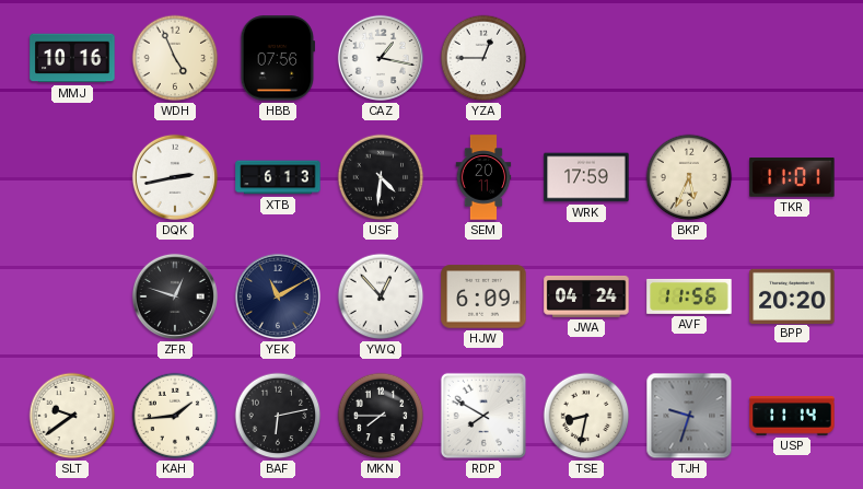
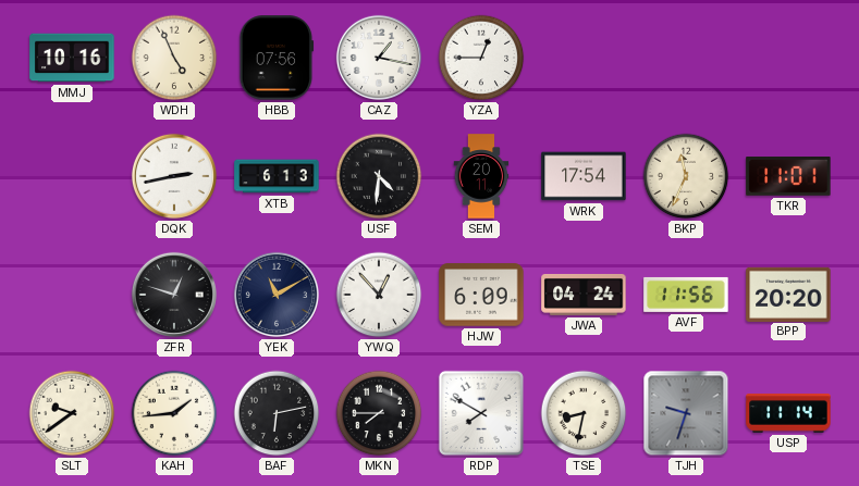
WRK: 17:59 -> 17:54
BKP: 5:34 -> 11:34
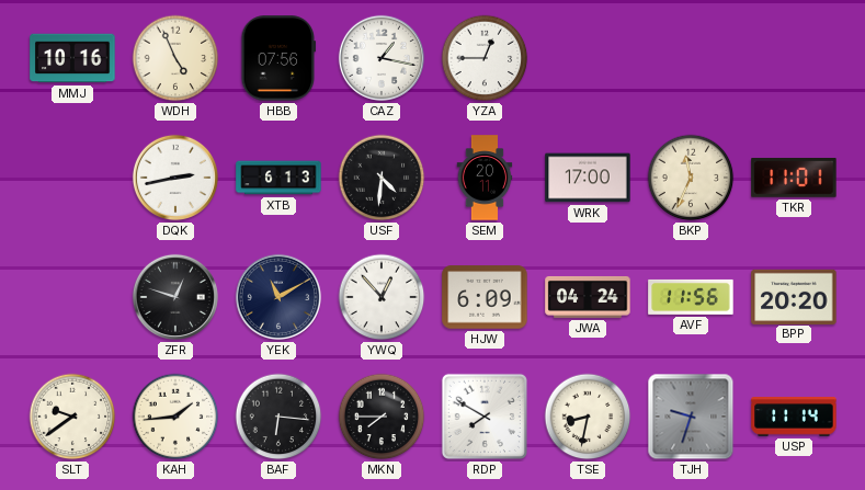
WRK: 17:54 -> 17:00
BAF: 6:13 -> 6:16
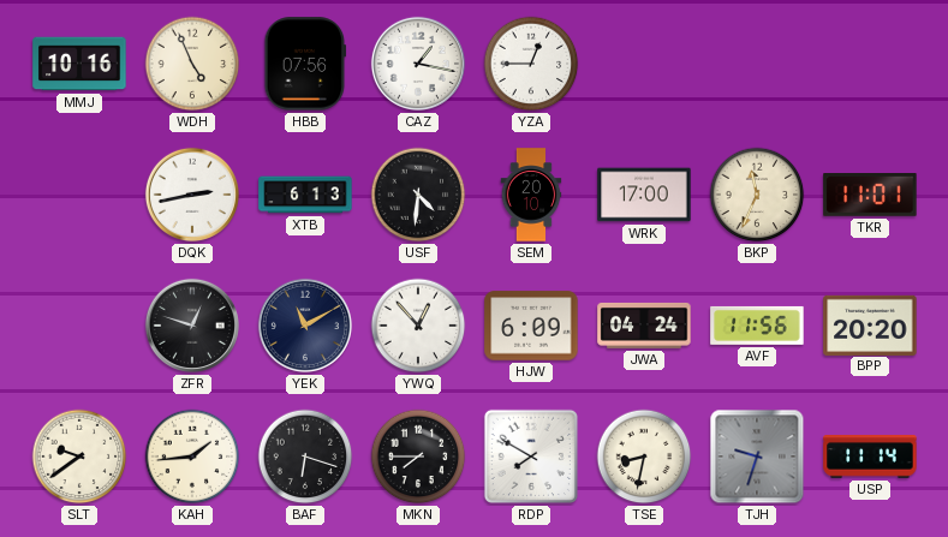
SEM: 20:11 -> 20:10
BAF: 6:16 -> 6:18
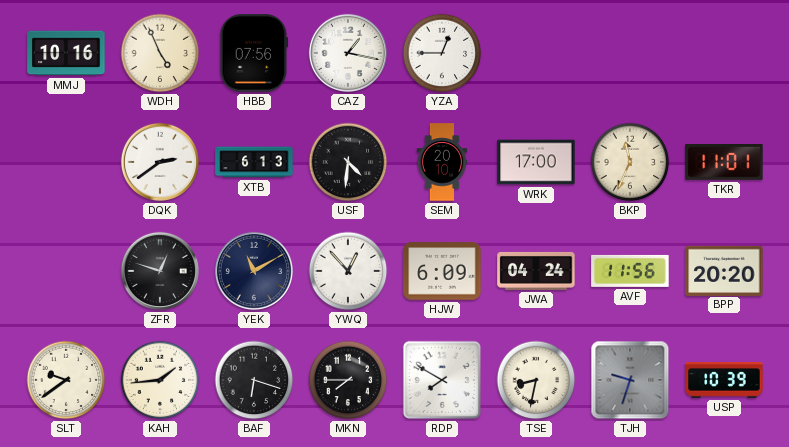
DQK: 2:43 -> 2:39
USP: 11:14 -> 10:39
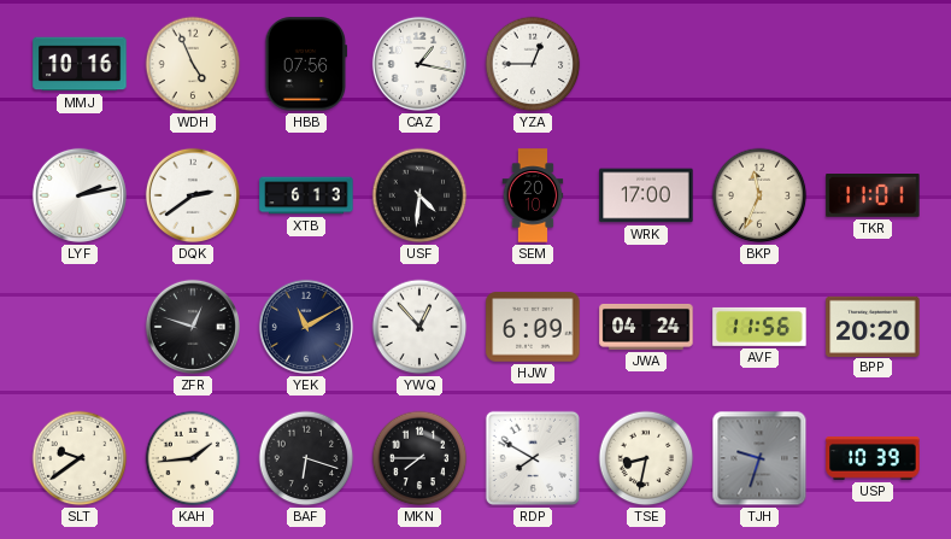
LYF: none -> 2:13
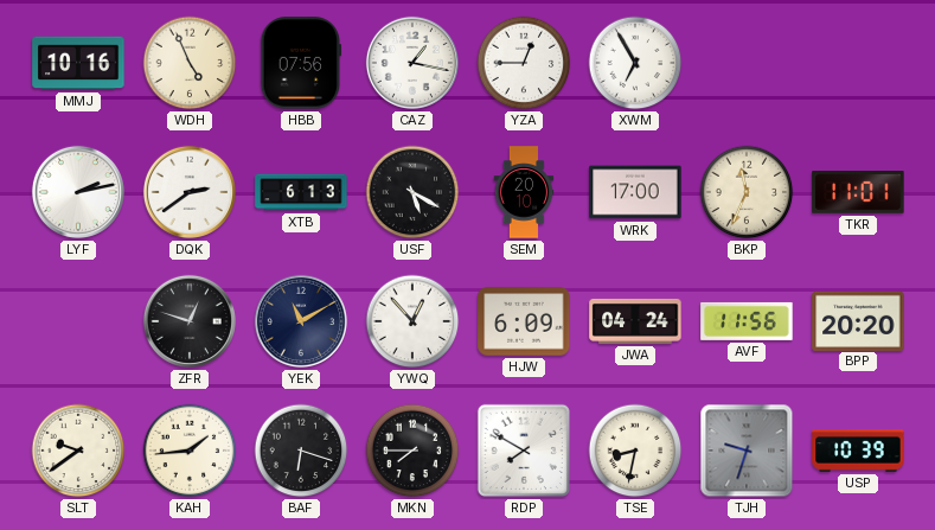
XWM: none -> 6:55
USF: 4:31 -> 5:20
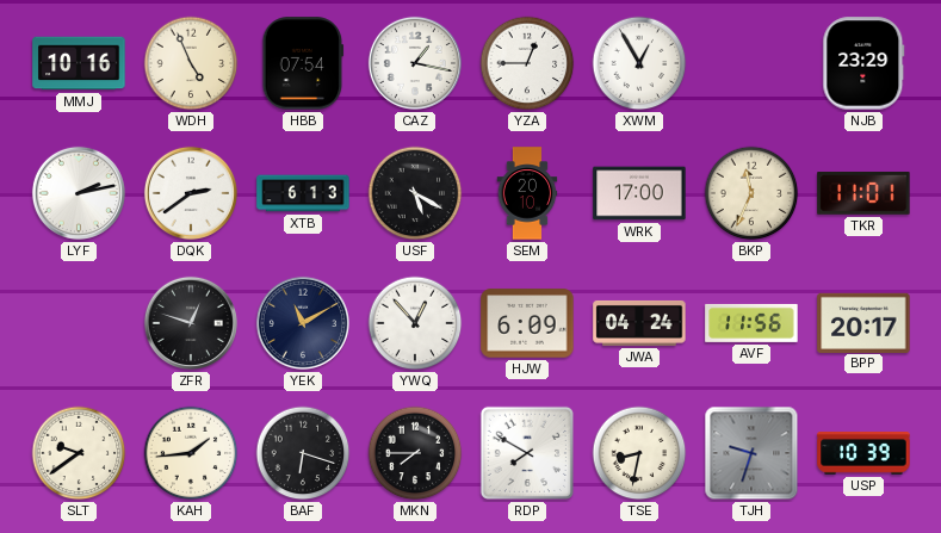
HBB: 07:56 -> 07:54
XWM: 6:55 -> 12:55
NJB: none -> 23:29
BPP: 20:20 -> 20:17
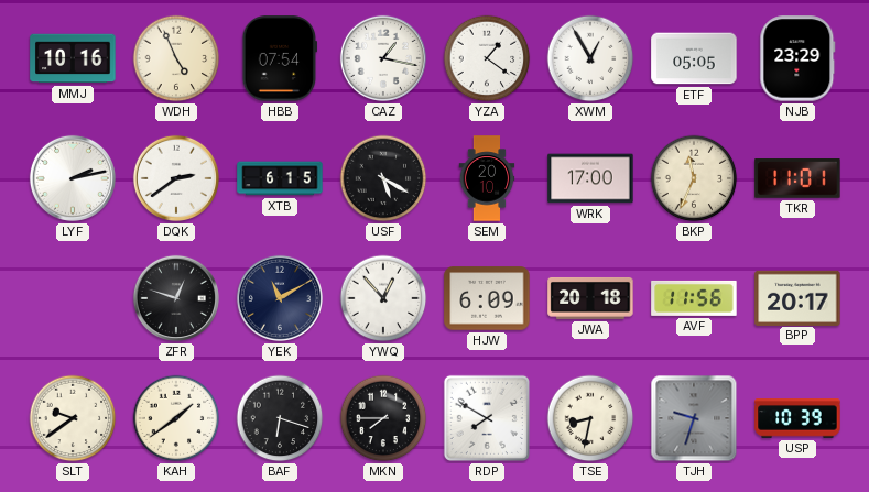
YZA: 12:45 -> 1:21
ETF: none -> 05:05
XTB: 6:13 -> 6:15
JWA: 04:24 -> 20:18
KAH: 1:44 -> 1:39
